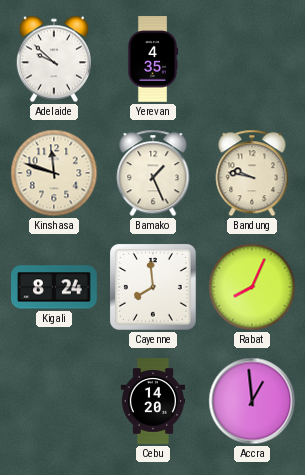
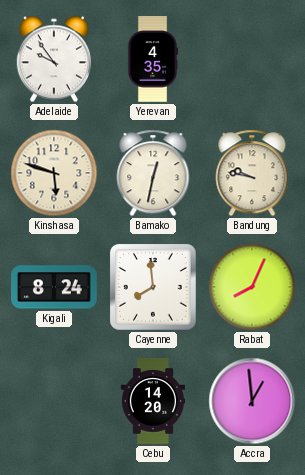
Adelaide: 9:52 -> 9:54
Kinshasa: 11:48 -> 5:48
Bamako: 1:26 -> 12:32
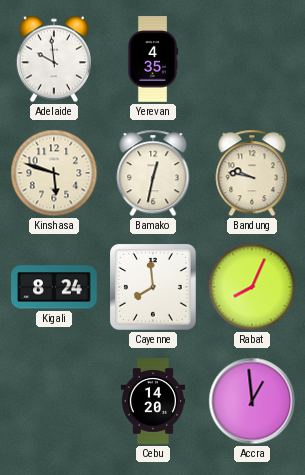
Adelaide: 9:54 -> 9:59
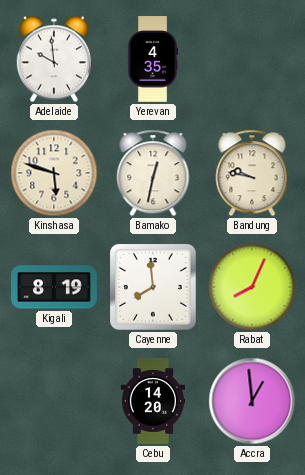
Kigali: 8:24 -> 8:19
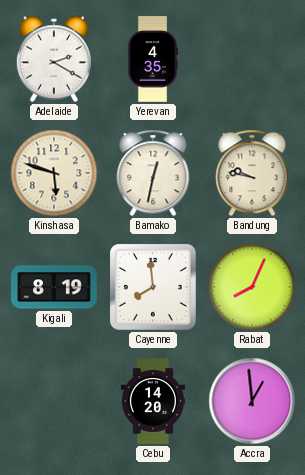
Adelaide: 9:59 -> 2:20
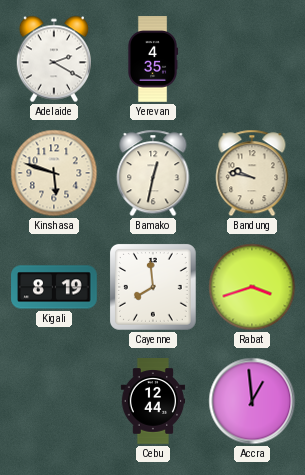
Rabat: 8:04 -> 3:42
Cebu: 14:20 -> 12:44
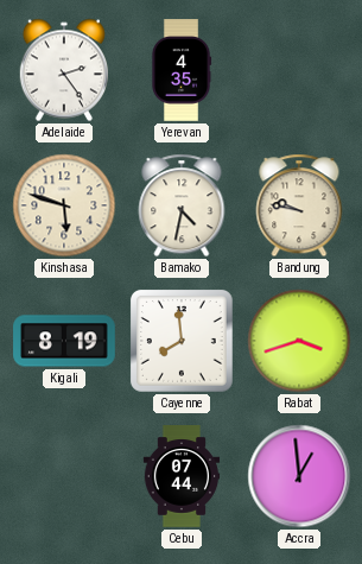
Adelaide: 2:20 -> 2:24
Bamako: 12:32 -> 4:32
Cebu: 12:44 -> 07:44
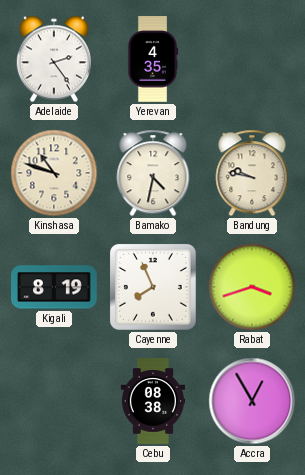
Kinshasa: 5:48 -> 10:48
Cayenne: 7:59 -> 7:56
Cebu: 07:44 -> 08:38
Accra: 12:59 -> 12:55
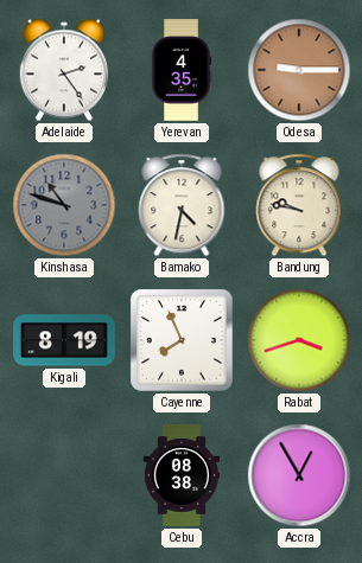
Odesa: none -> 9:15
Kinshasa dial: cream -> grey
